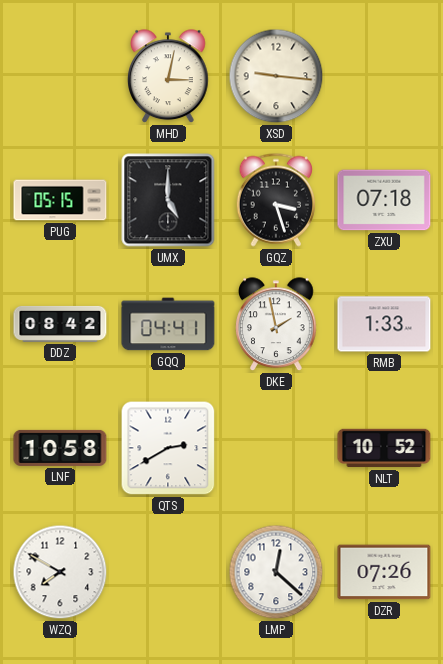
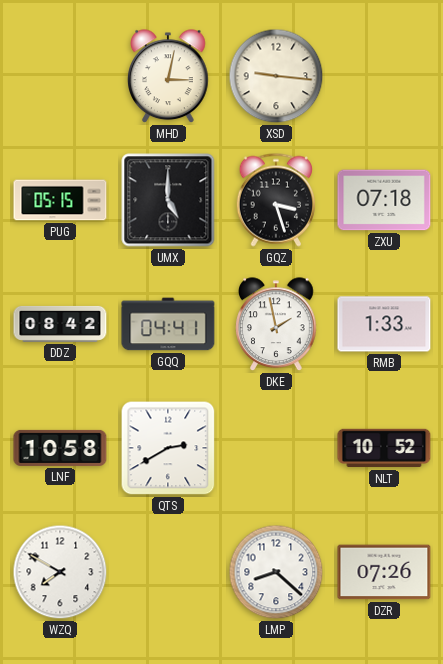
LMP: 12:22 -> 8:22
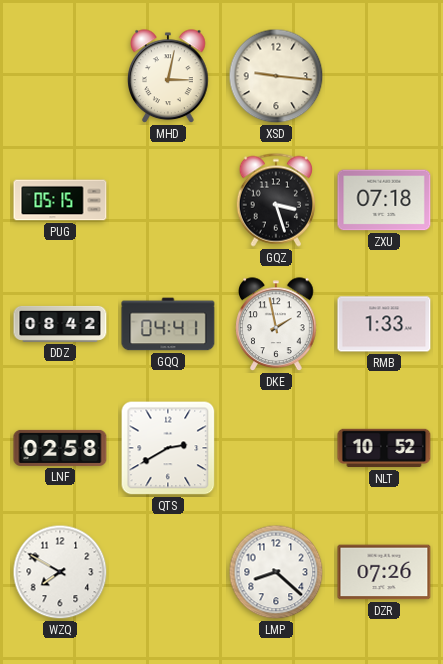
UMX: 5:00 -> none
LNF: 10:58 -> 02:58
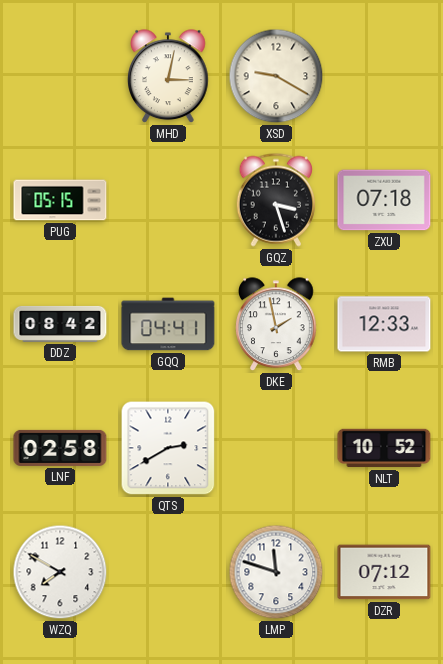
XSD: 9:16 -> 9:20
RMB: 1:33 -> 12:33
LMP: 8:22 -> 11:48
DZR: 07:26 -> 07:12
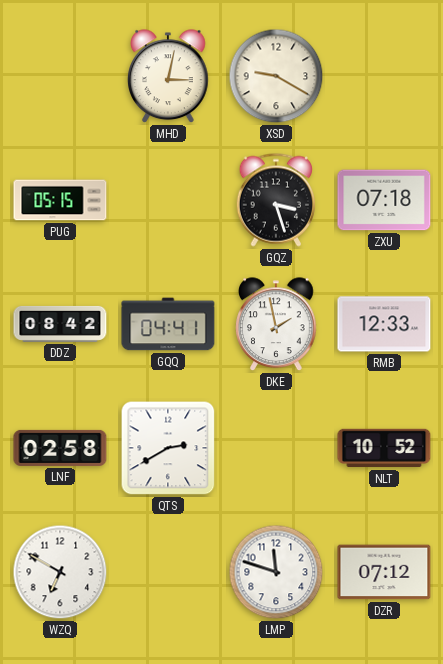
WZQ: 7:50 -> 6:50
